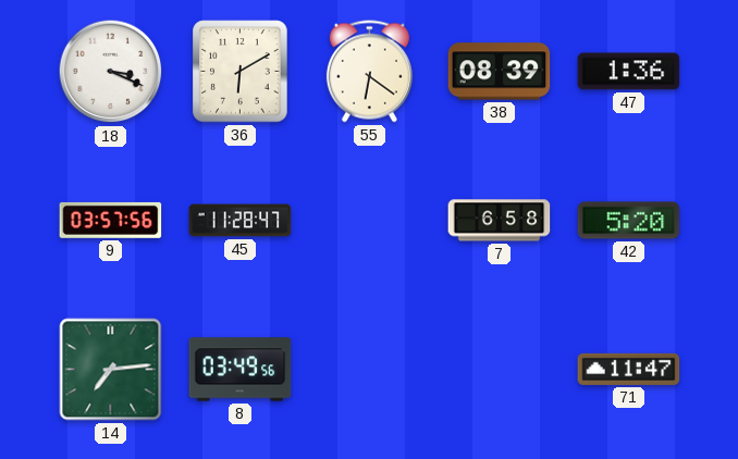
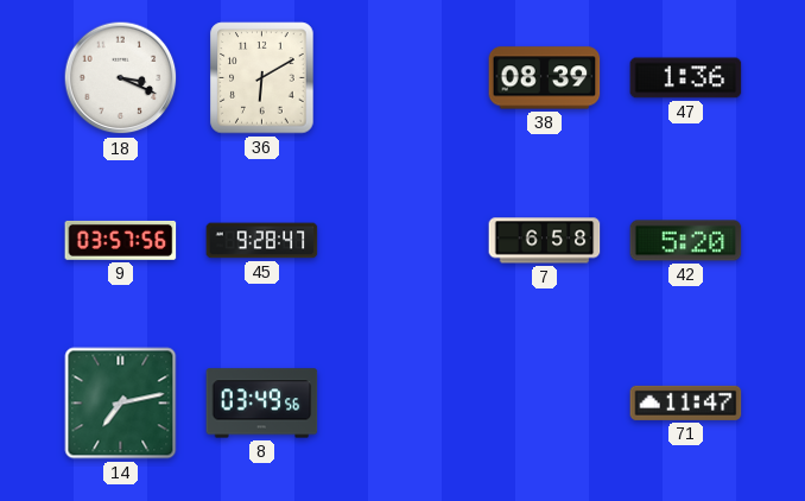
55: 6:21 -> none
45: 11:28 -> 9:28
14: 7:14 -> 7:13
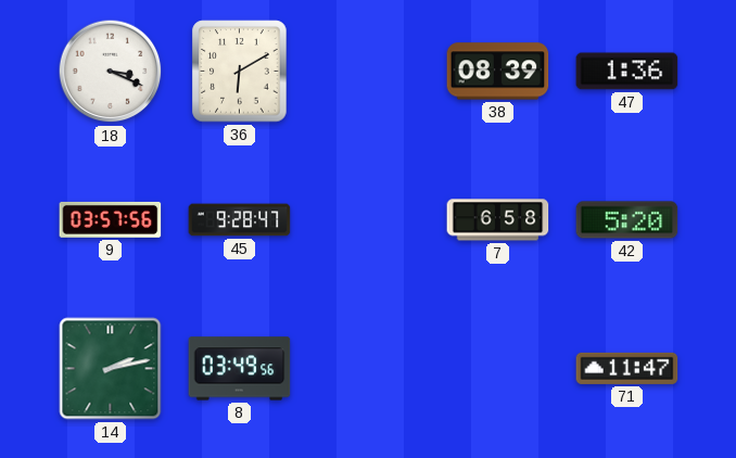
14: 7:13 -> 2:13
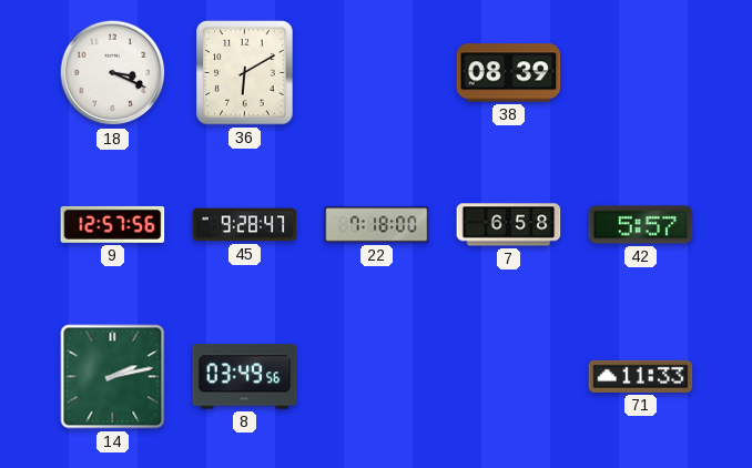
47: 1:36 -> none
9: 03:57 -> 12:57
22: none -> 7:18
42: 5:20 -> 5:57
71: 11:47 -> 11:33
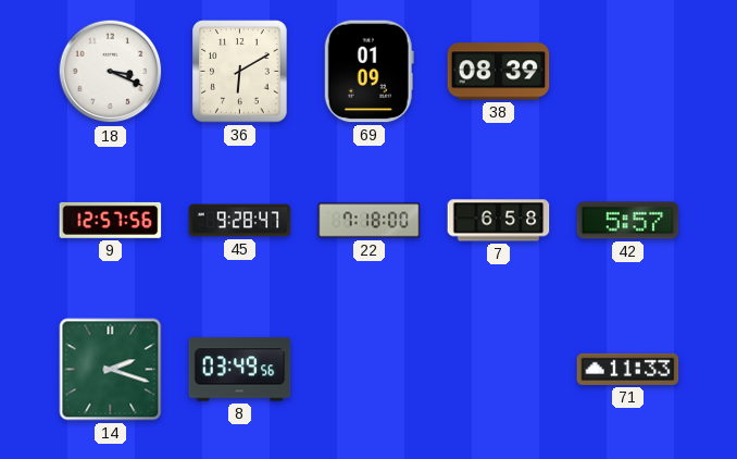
69: none -> 01:09
14: 2:13 -> 2:18
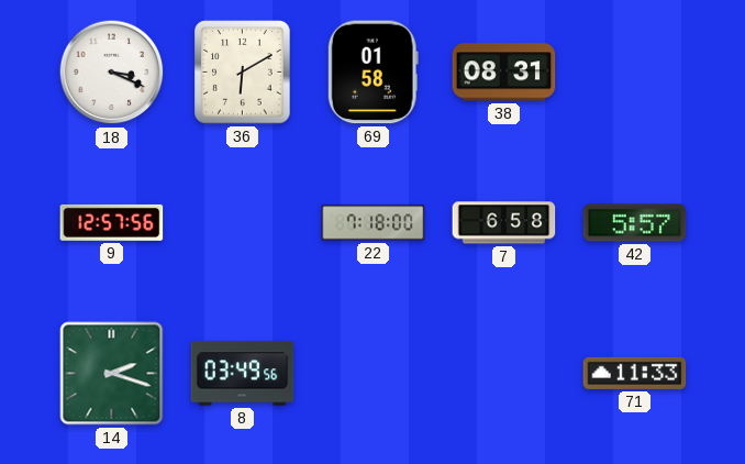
69: 01:09 -> 01:58
38: 08:39 -> 08:31
45: 9:28 -> none
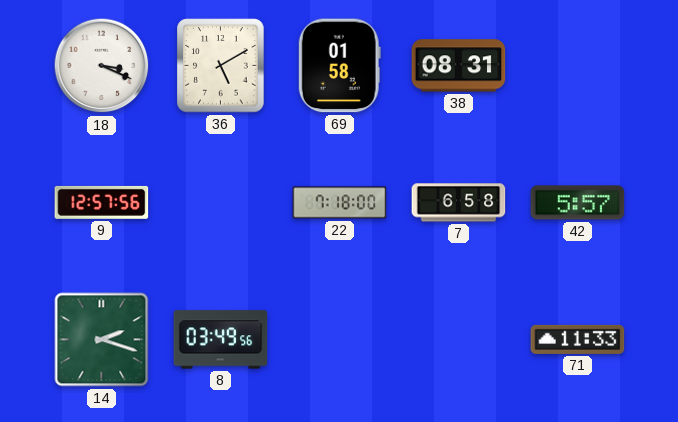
36: 6:10 -> 5:10
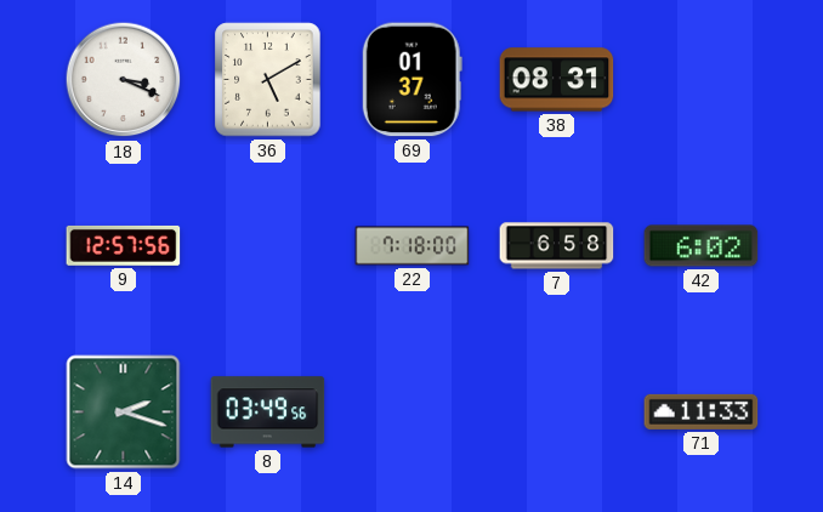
69: 01:58 -> 01:37
42: 5:57 -> 6:02
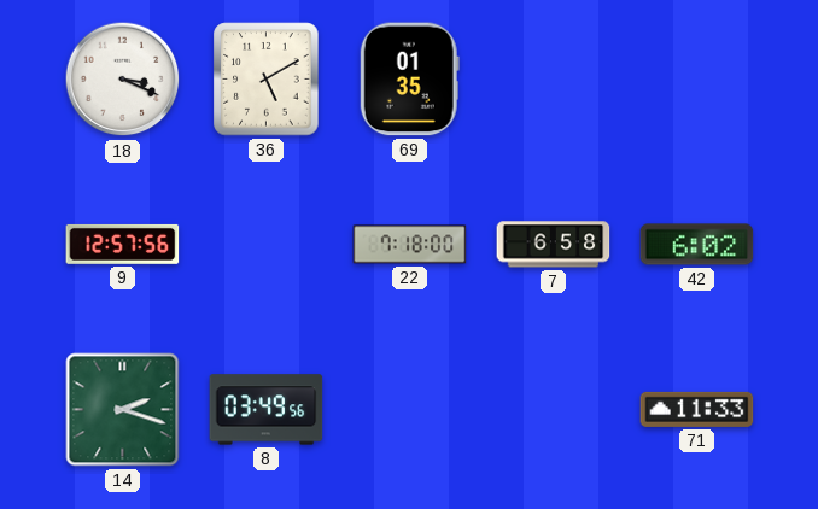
69: 01:37 -> 01:35
38: 08:31 -> none
